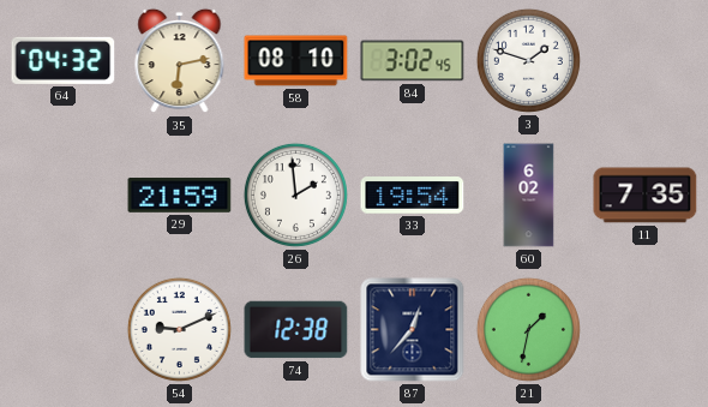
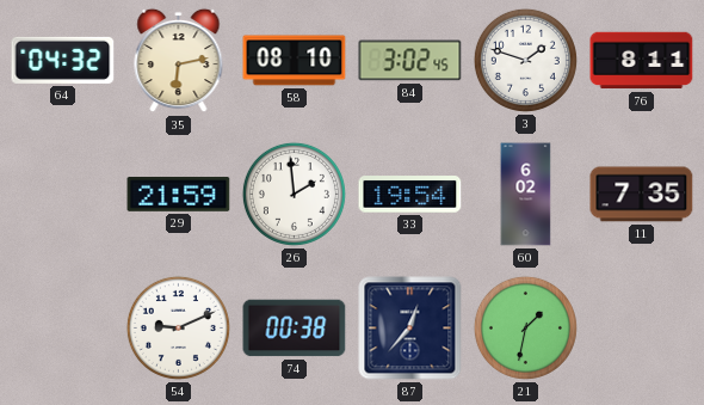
76: none -> 8:11
74: 12:38 -> 00:38
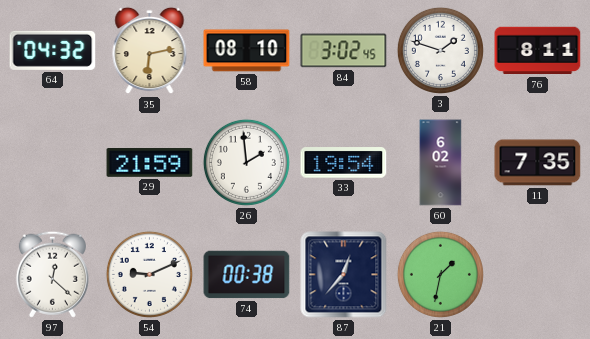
97: none -> 12:22
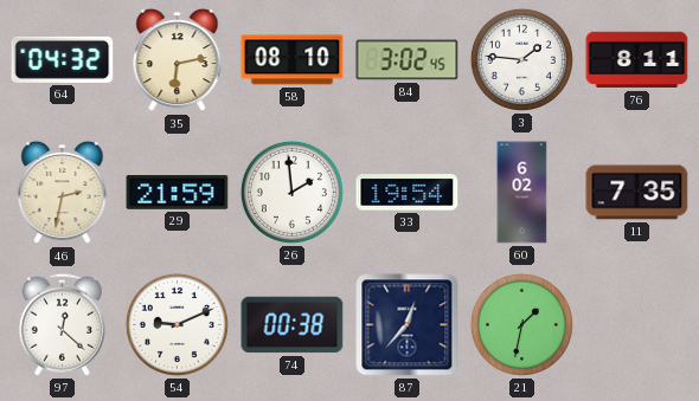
3: 1:48 -> 1:46
46: none -> 2:32
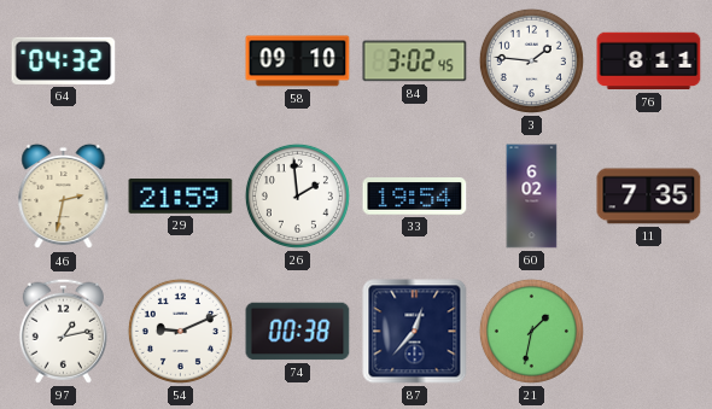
35: 6:13 -> none
58: 08:10 -> 09:10
97: 12:22 -> 1:13
